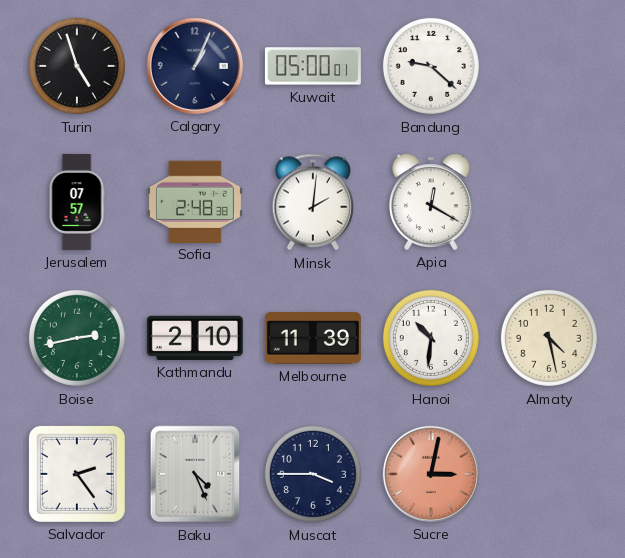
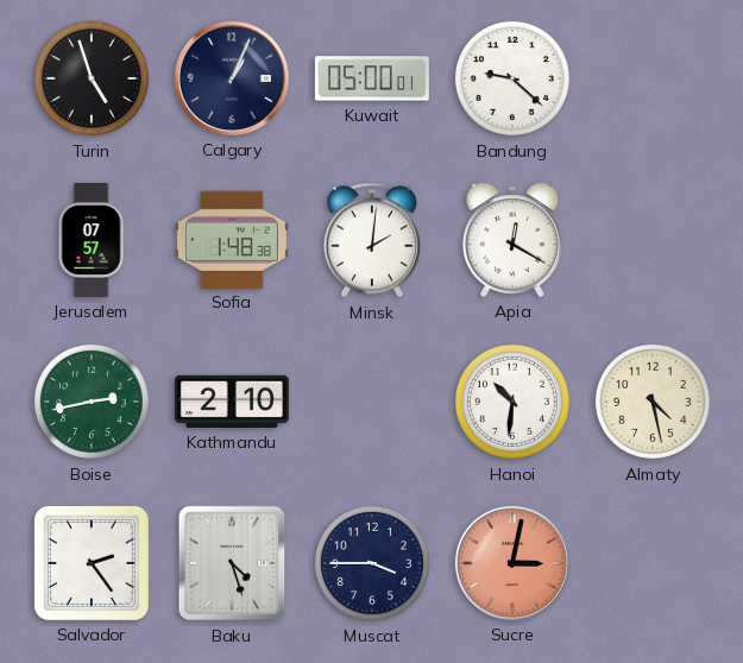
Sofia: 2:48 -> 1:48
Melbourne: 11:39 -> none
Baku: 4:26 -> 4:27
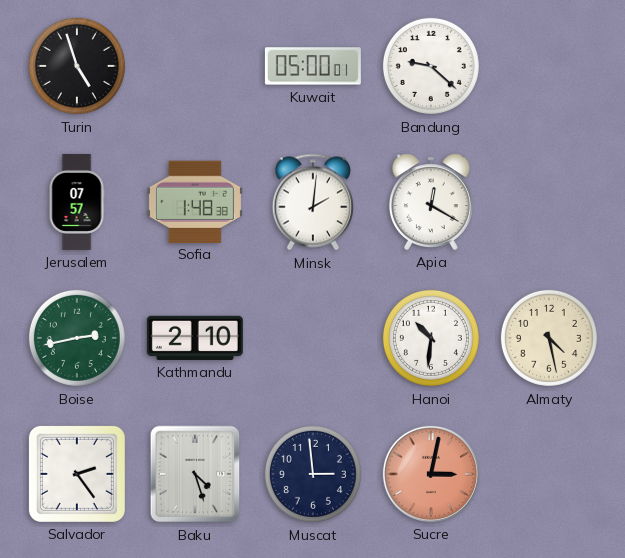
Calgary: 1:04 -> none
Muscat: 3:45 -> 2:59
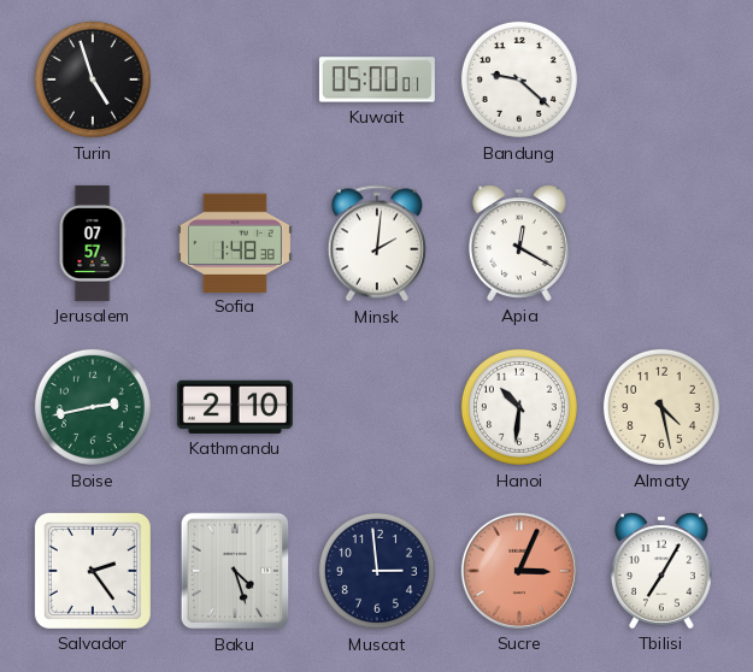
Sucre: 3:02 -> 3:04
Tbilisi: none -> 7:05
